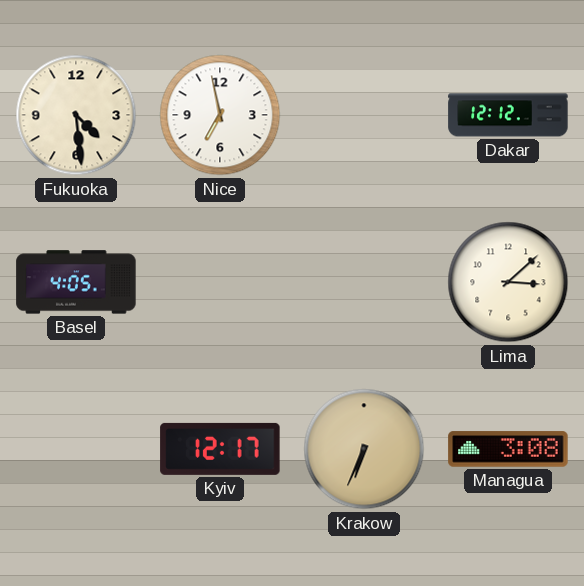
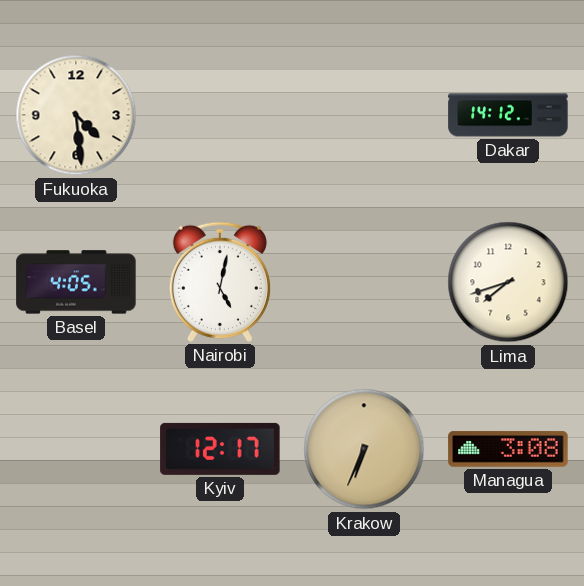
Nice: 6:58 -> none
Dakar: 12:12 -> 14:12
Nairobi: none -> 5:02
Lima: 3:08 -> 7:42
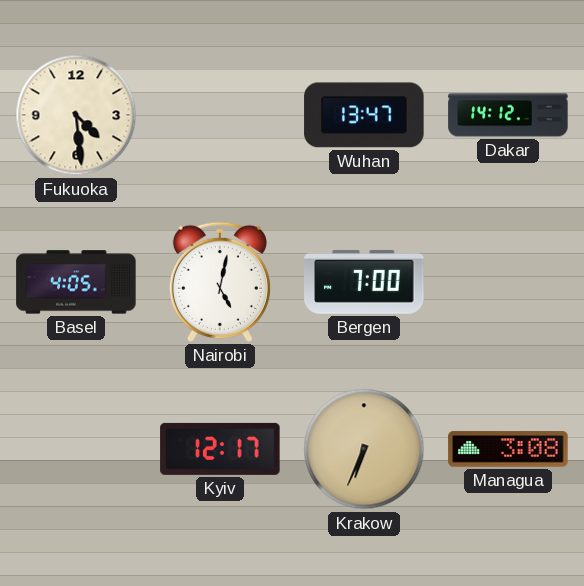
Wuhan: none -> 13:47
Bergen: none -> 7:00
Lima: 7:42 -> none
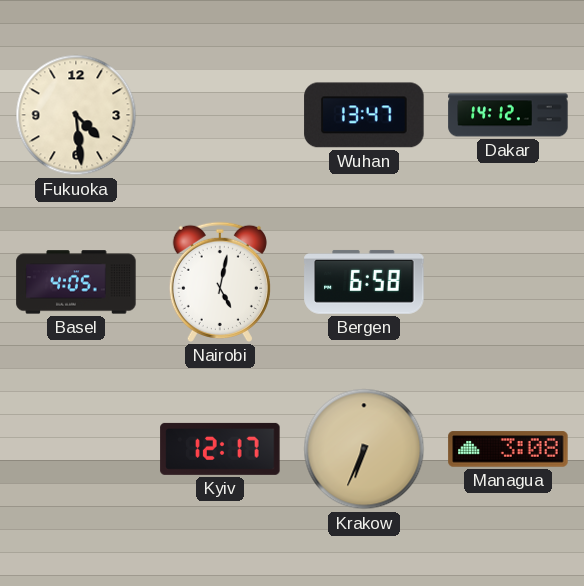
Bergen: 7:00 -> 6:58
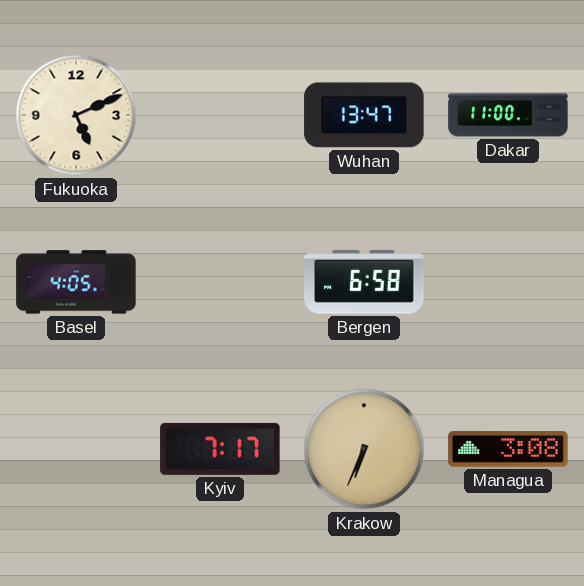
Fukuoka: 4:29 -> 5:11
Dakar: 14:12 -> 11:00
Nairobi: 5:02 -> none
Kyiv: 12:17 -> 7:17
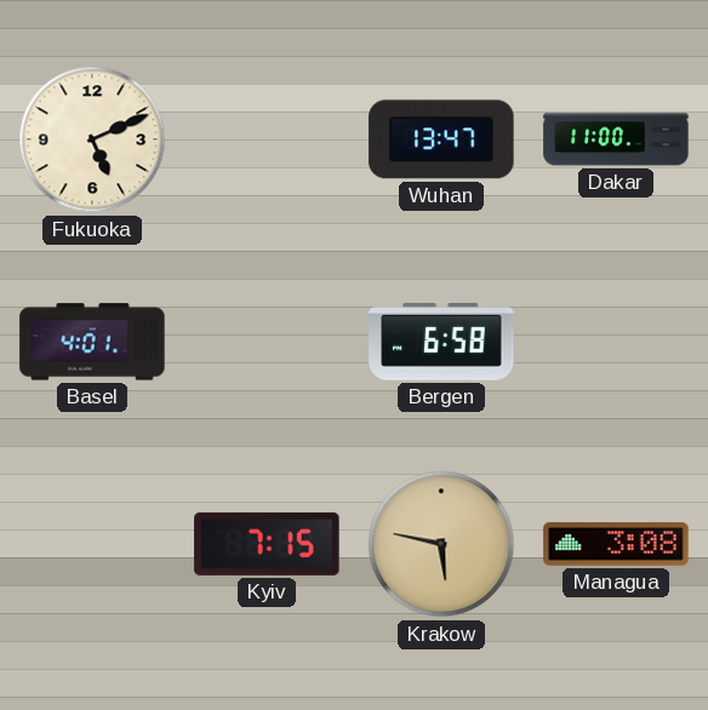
Basel: 4:05 -> 4:01
Kyiv: 7:17 -> 7:15
Krakow: 6:34 -> 5:47
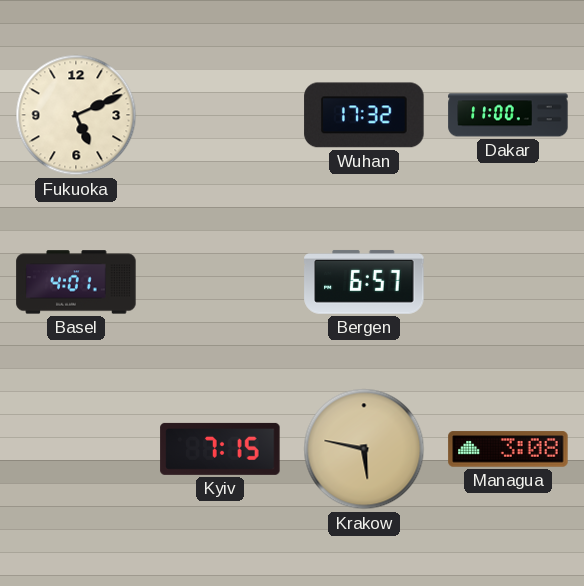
Wuhan: 13:47 -> 17:32
Bergen: 6:58 -> 6:57
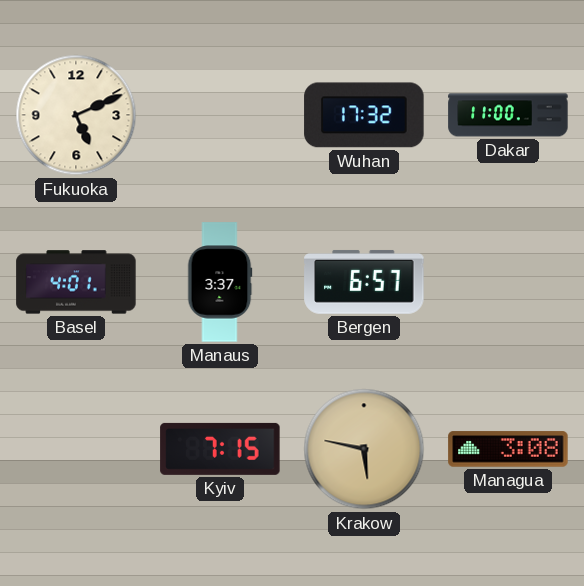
Manaus: none -> 3:37
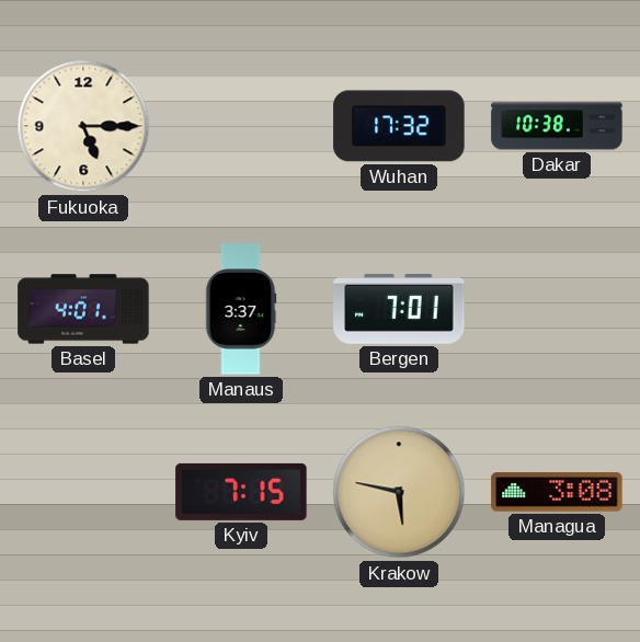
Fukuoka: 5:11 -> 5:15
Dakar: 11:00 -> 10:38
Bergen: 6:57 -> 7:01
